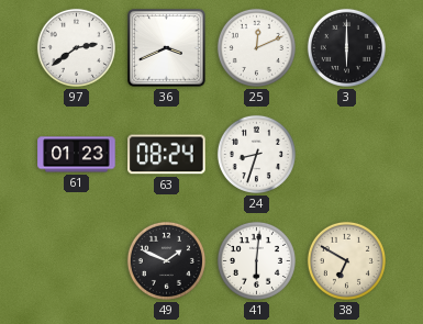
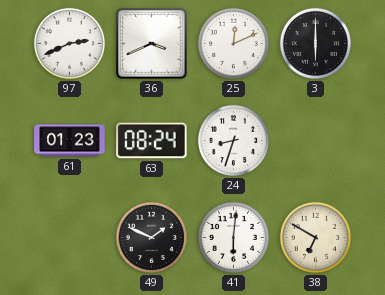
97: 2:39 -> 2:41
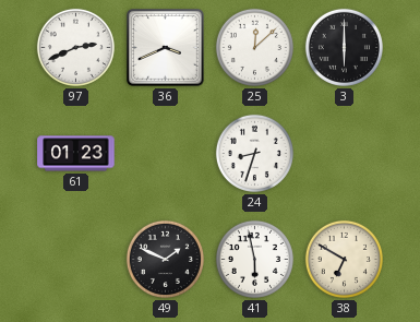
25: 12:11 -> 12:08
63: 08:24 -> none
41: 6:01 -> 5:58
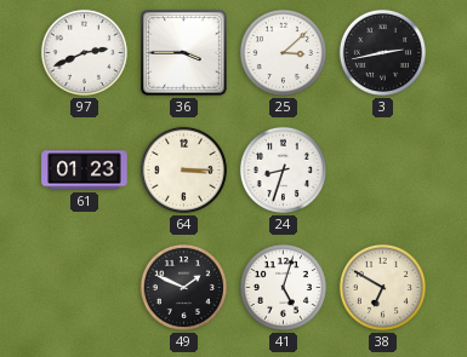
36: 3:41 -> 3:45
25: 12:08 -> 3:08
3: 6:00 -> 2:43
64: none -> 3:15
41: 5:58 -> 5:03
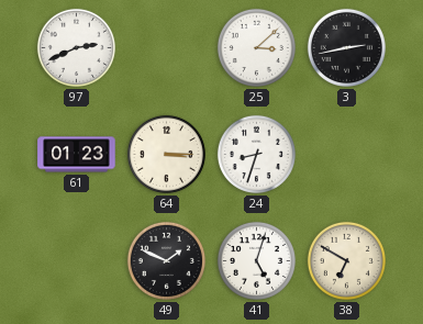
36: 3:45 -> none
